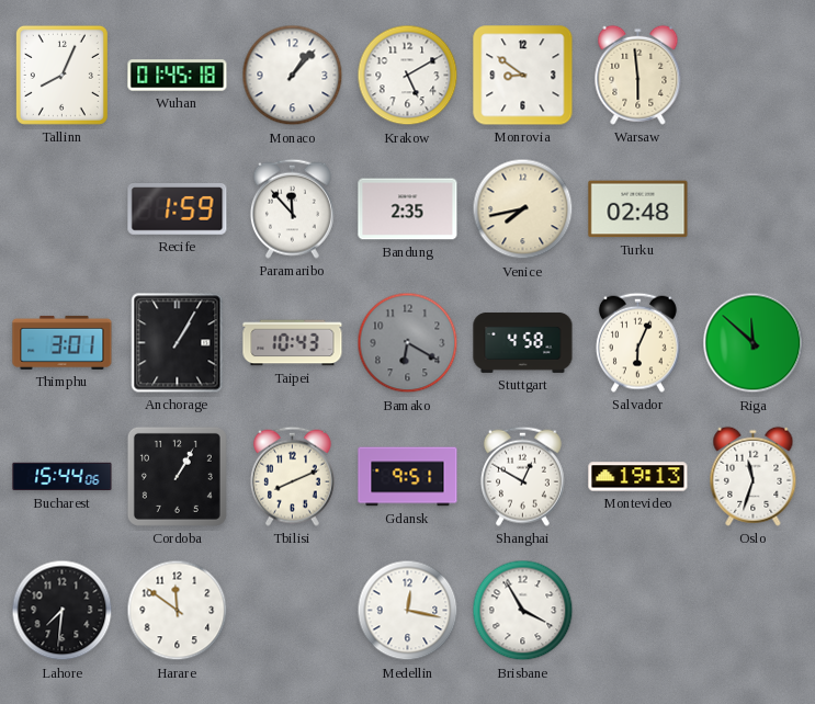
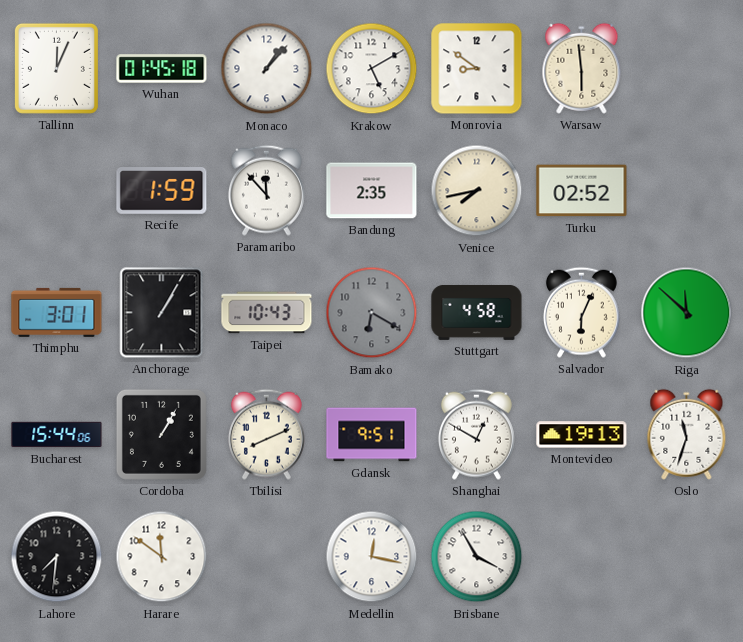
Tallinn: 8:04 -> 12:04
Turku: 02:48 -> 02:52
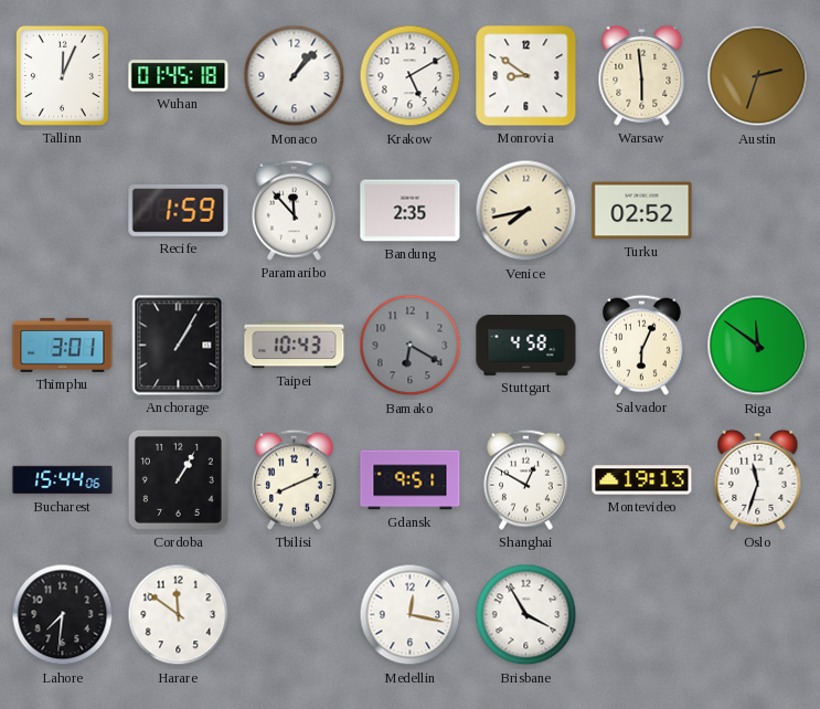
Austin: none -> 2:33
Riga: 11:52 -> 11:51
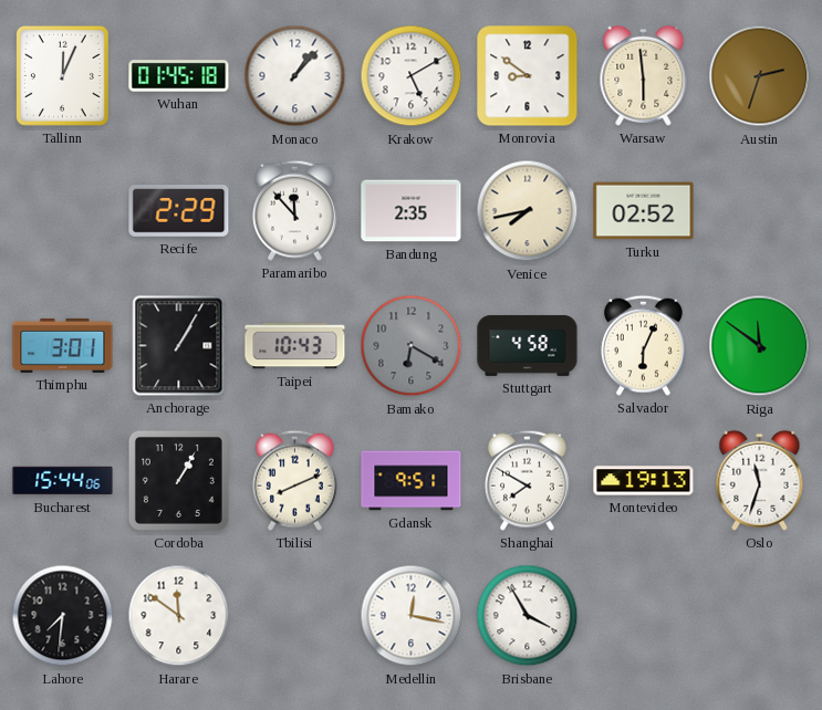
Recife: 1:59 -> 2:29
Shanghai: 12:50 -> 7:50
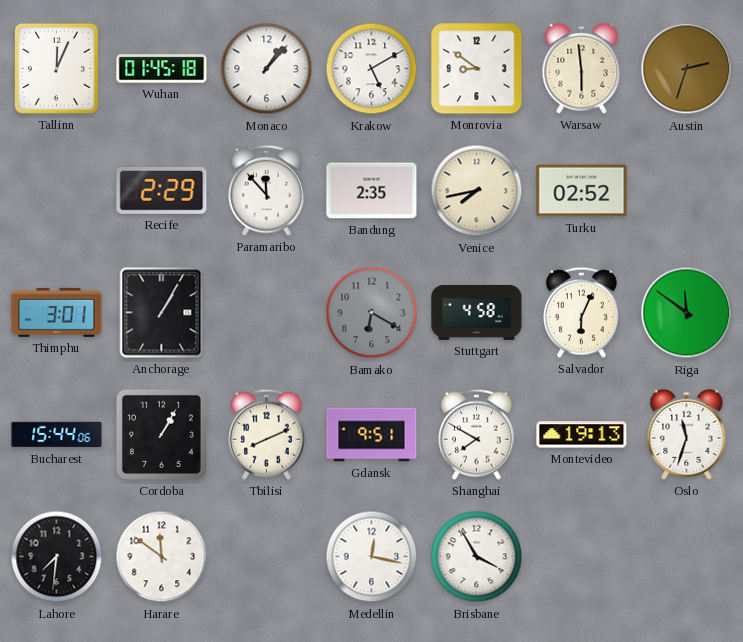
Taipei: 10:43 -> none
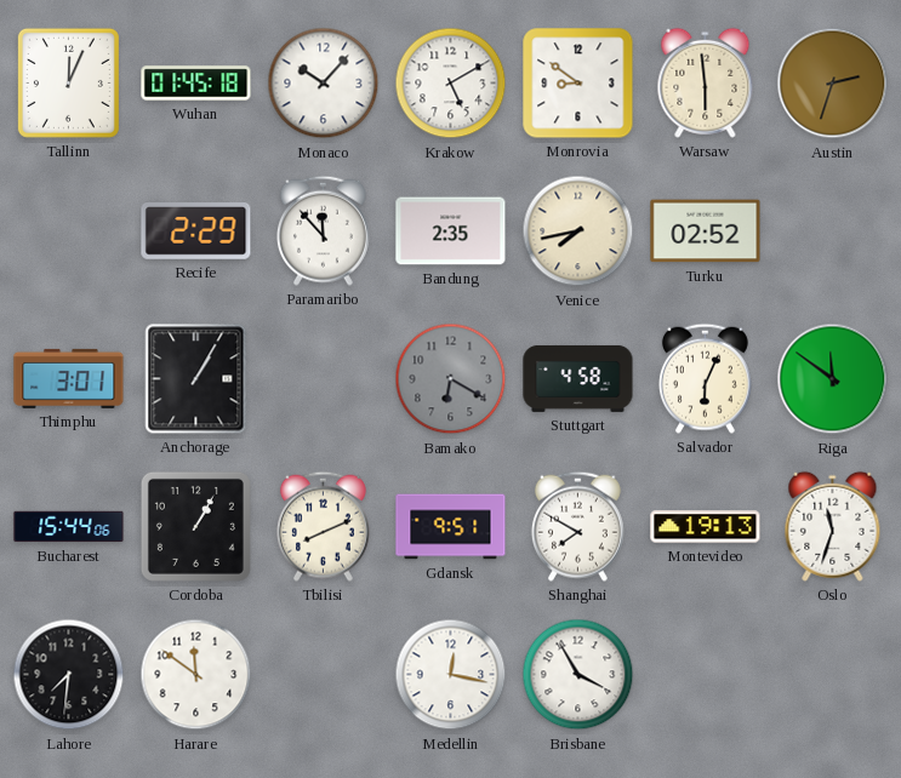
Monaco: 1:07 -> 10:07
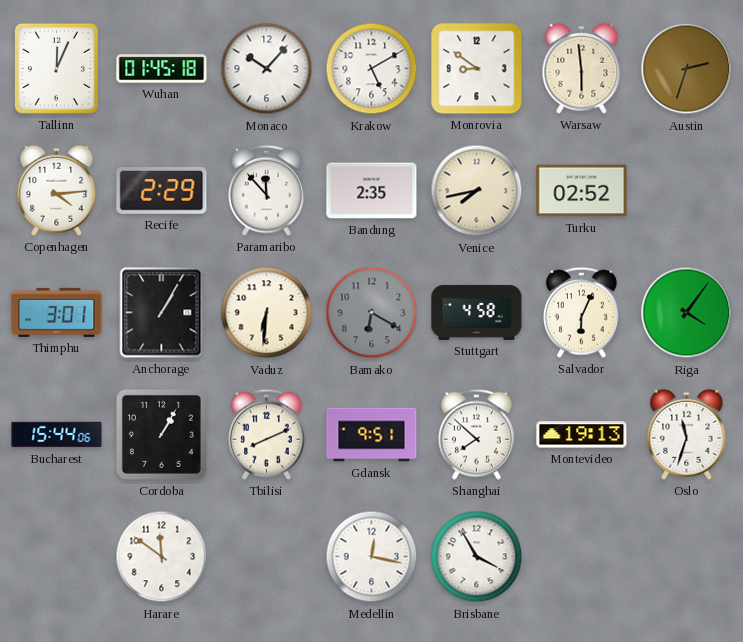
Copenhagen: none -> 4:14
Vaduz: none -> 6:31
Riga: 11:51 -> 4:06
Shanghai: 7:50 -> 7:52
Lahore: 7:31 -> none
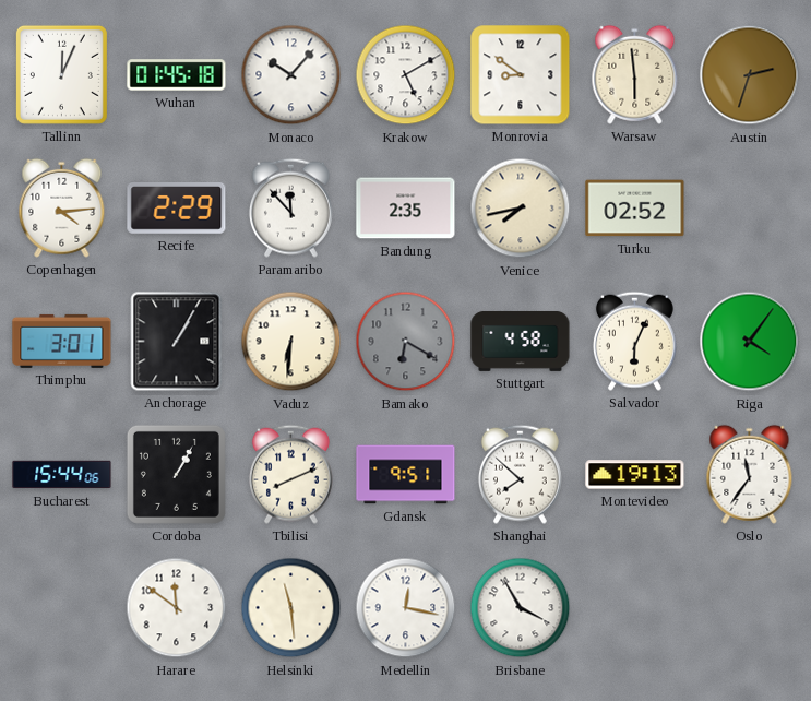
Oslo: 11:33 -> 11:36
Helsinki: none -> 11:29
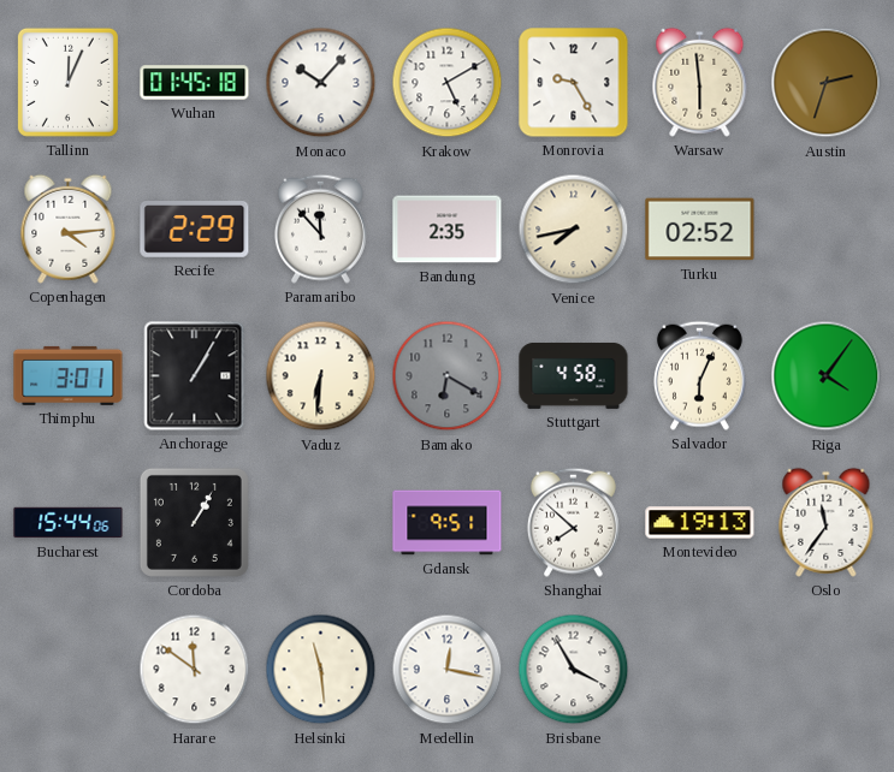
Monrovia: 8:51 -> 9:25
Tbilisi: 8:11 -> none
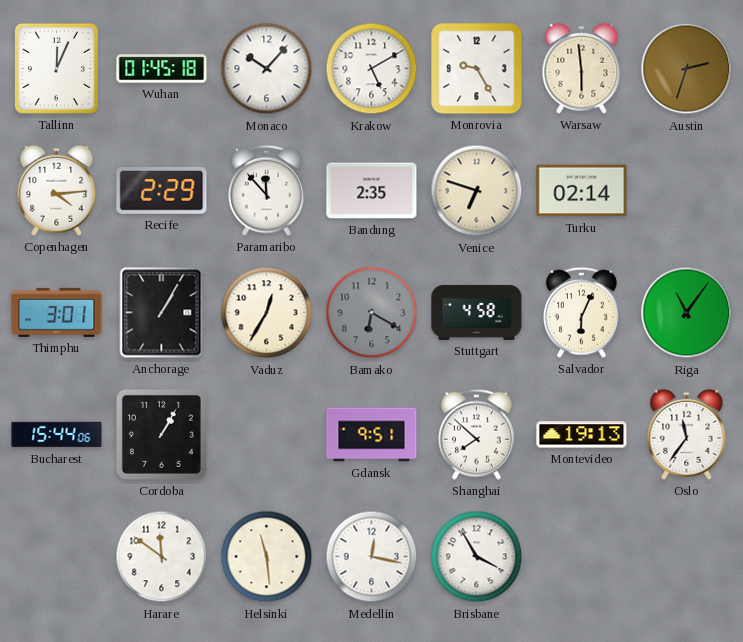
Venice: 7:43 -> 6:48
Turku: 02:52 -> 02:14
Vaduz: 6:31 -> 12:35
Riga: 4:06 -> 11:06
